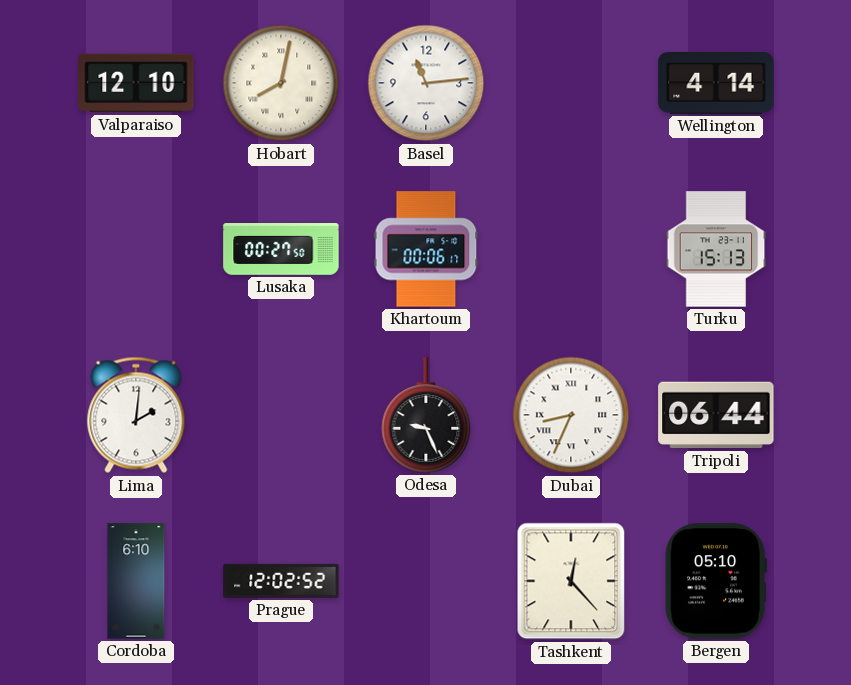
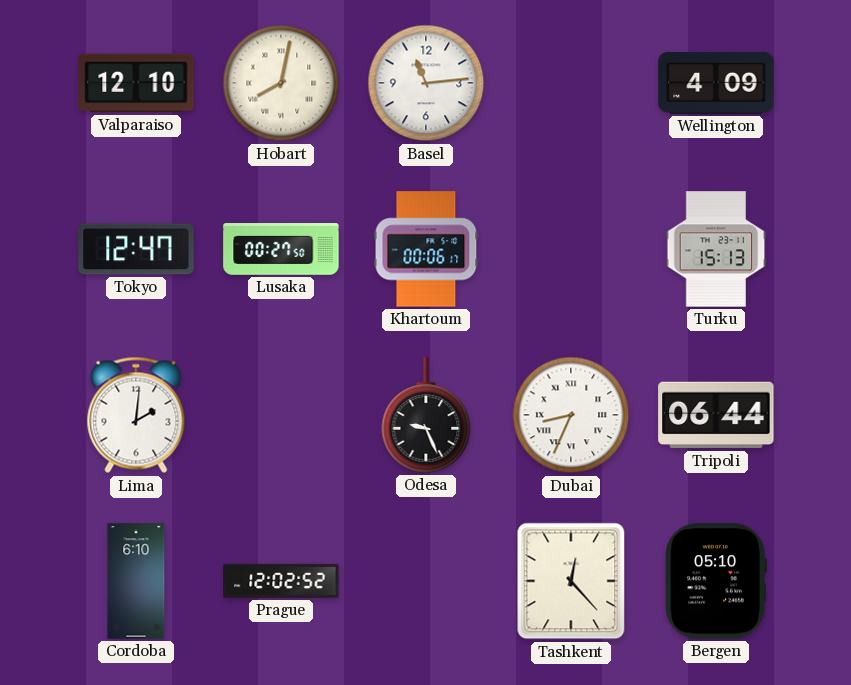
Wellington: 4:14 -> 4:09
Tokyo: none -> 12:47
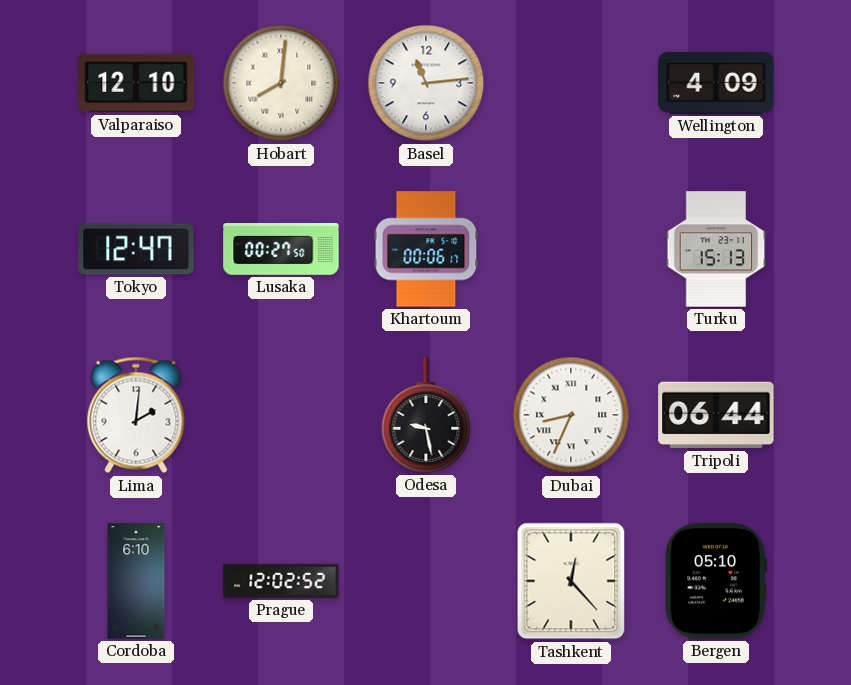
Hobart: 8:02 -> 8:01
Odesa: 9:26 -> 9:28
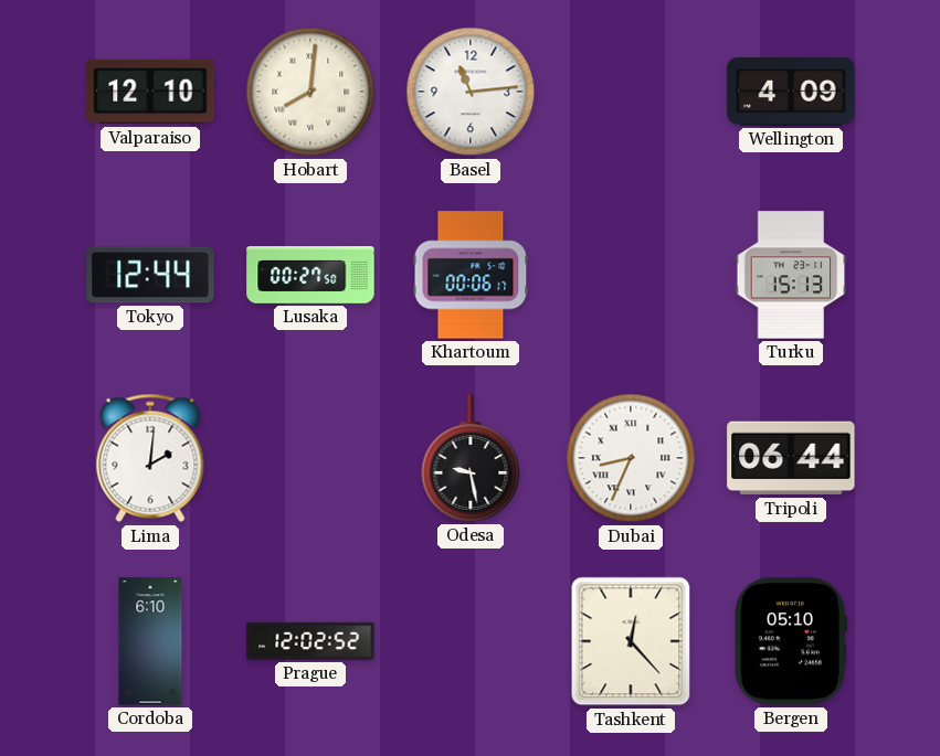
Tokyo: 12:47 -> 12:44
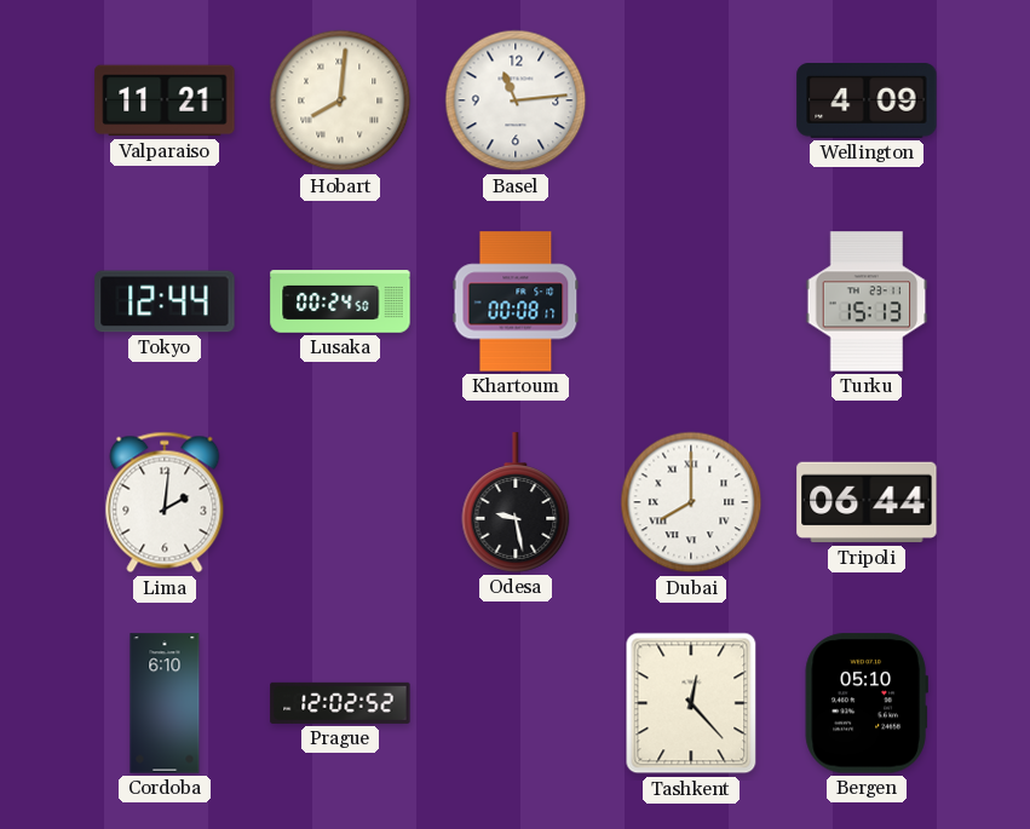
Valparaiso: 12:10 -> 11:21
Lusaka: 00:27 -> 00:24
Khartoum: 00:06 -> 00:08
Dubai: 8:34 -> 8:00
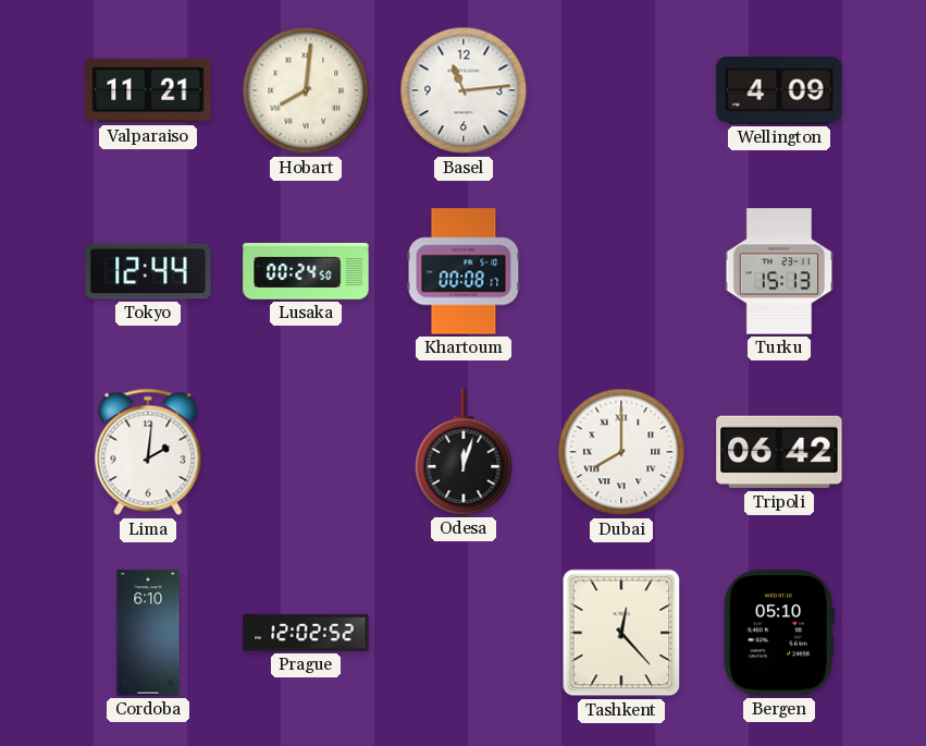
Odesa: 9:28 -> 12:03
Tripoli: 06:44 -> 06:42
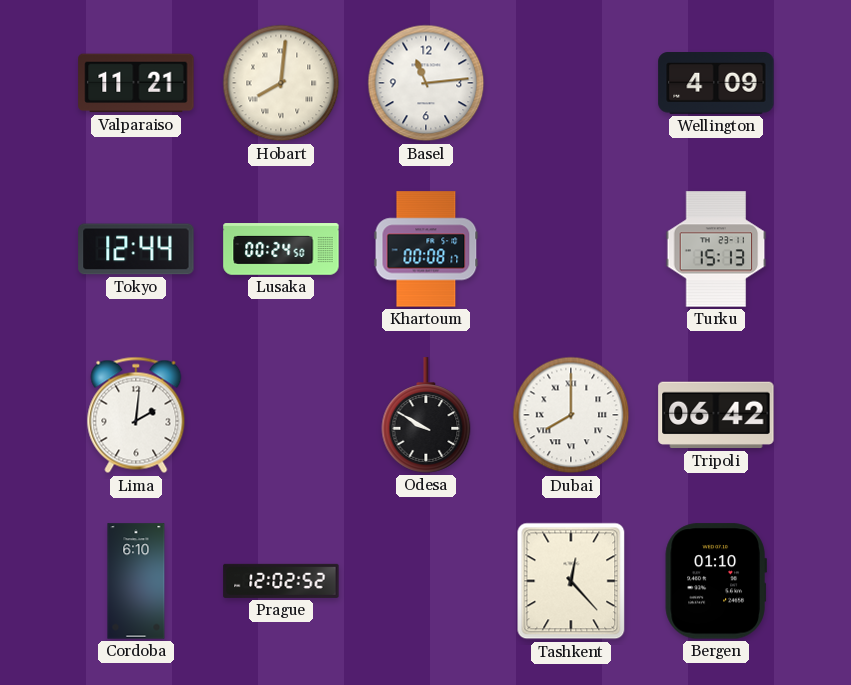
Odesa: 12:03 -> 9:50
Bergen: 05:10 -> 01:10
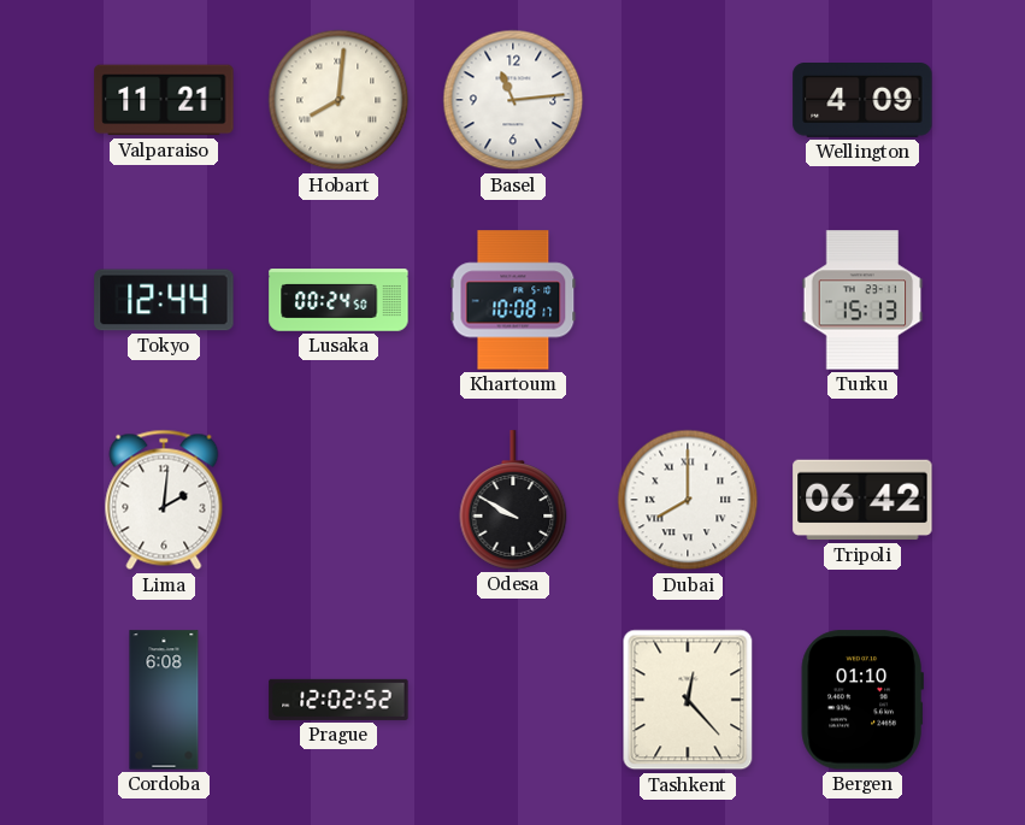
Khartoum: 00:08 -> 10:08
Cordoba: 6:10 -> 6:08
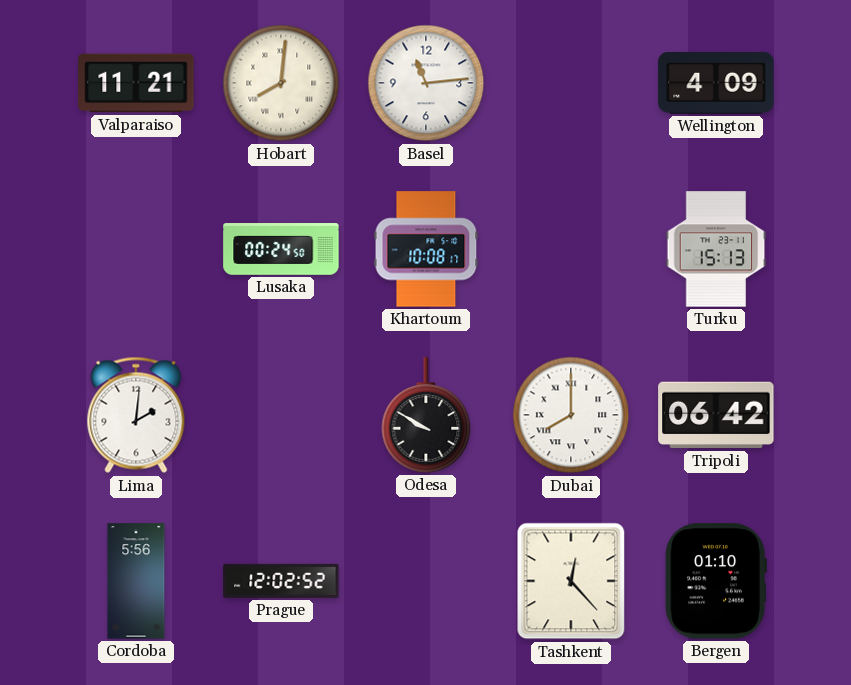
Tokyo: 12:44 -> none
Cordoba: 6:08 -> 5:56
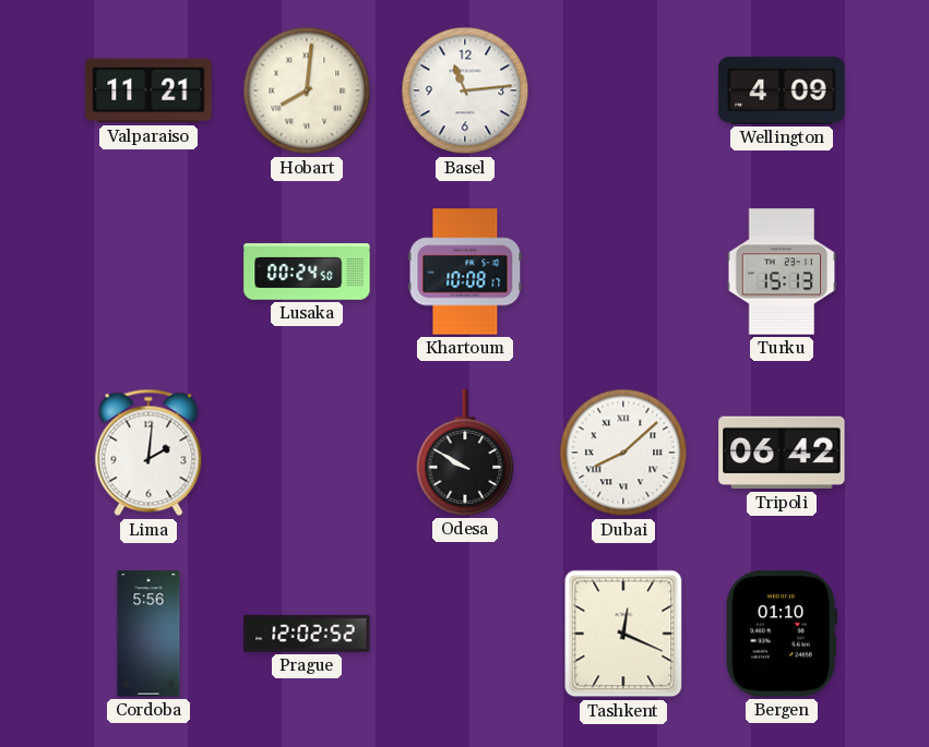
Dubai: 8:00 -> 8:08
Tashkent: 12:23 -> 12:19
